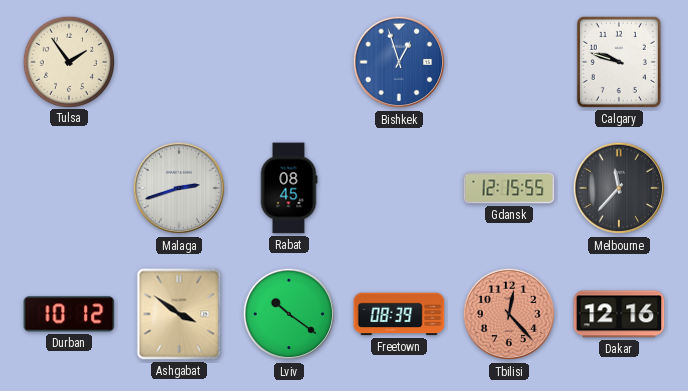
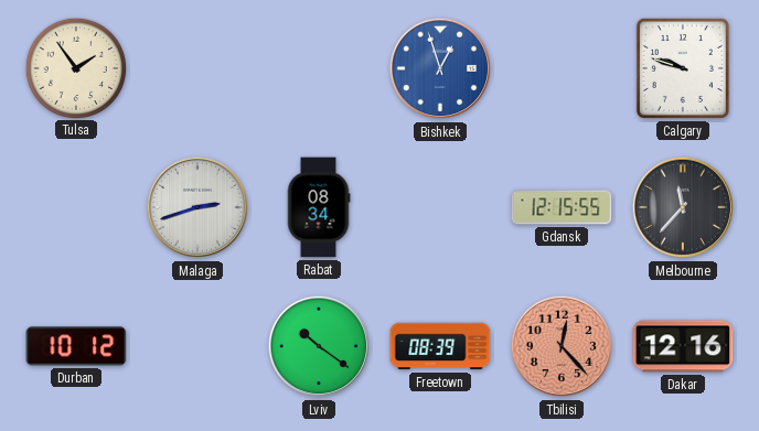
Rabat: 08:45 -> 08:34
Ashgabat: 3:51 -> none
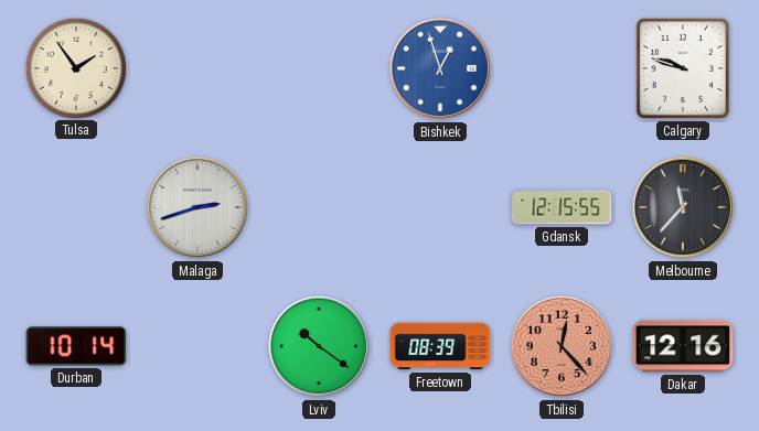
Rabat: 08:34 -> none
Durban: 10:12 -> 10:14
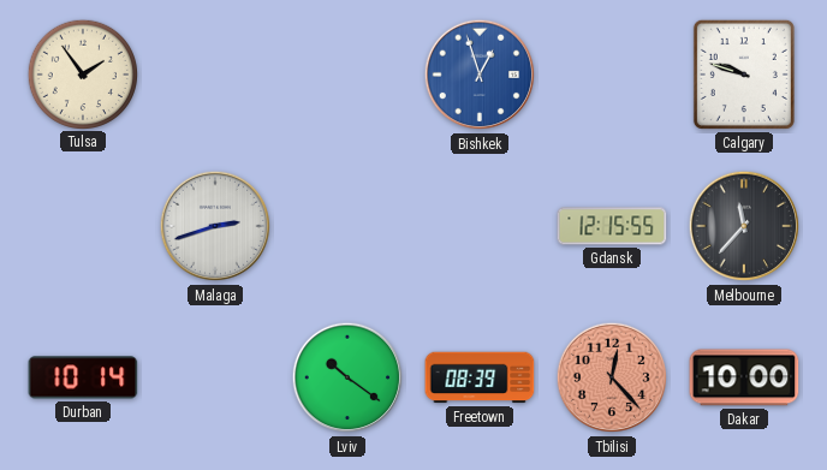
Dakar: 12:16 -> 10:00
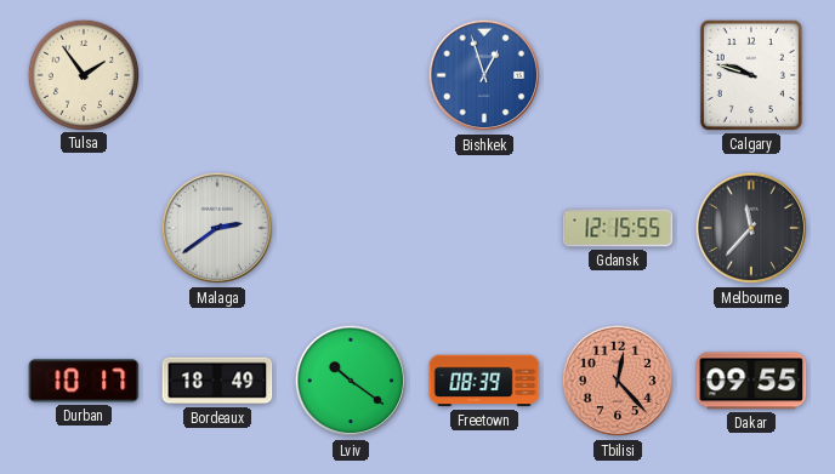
Malaga: 2:42 -> 2:39
Durban: 10:14 -> 10:17
Bordeaux: none -> 18:49
Dakar: 10:00 -> 09:55
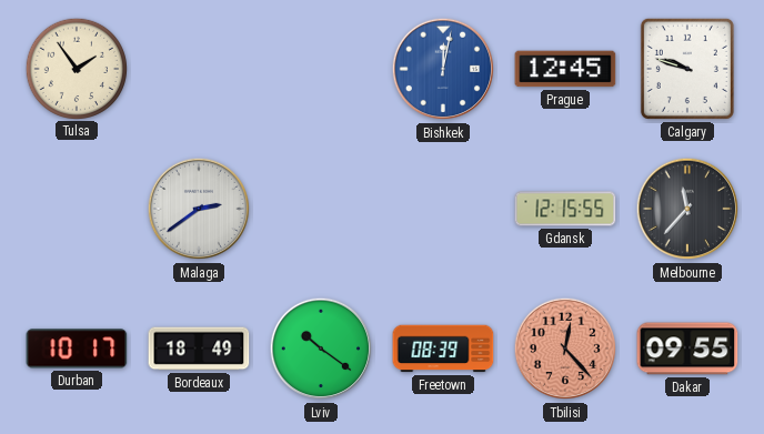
Bishkek: 12:57 -> 12:02
Prague: none -> 12:45
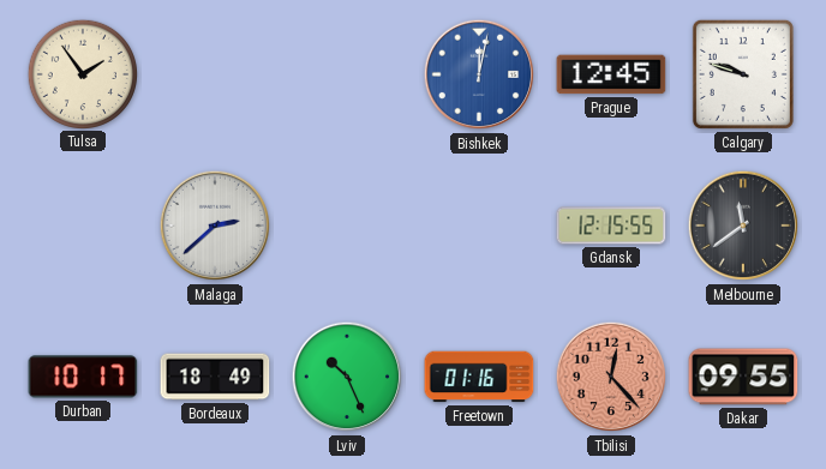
Malaga: 2:39 -> 2:38
Melbourne: 11:37 -> 11:39
Lviv: 10:21 -> 10:26
Freetown: 08:39 -> 01:16
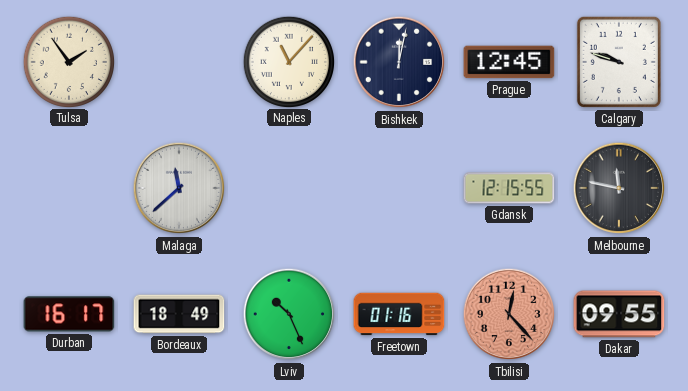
Naples: none -> 11:07
Bishkek dial: blue -> navy
Malaga: 2:38 -> 11:38
Melbourne: 11:39 -> 11:47
Durban: 10:17 -> 16:17
